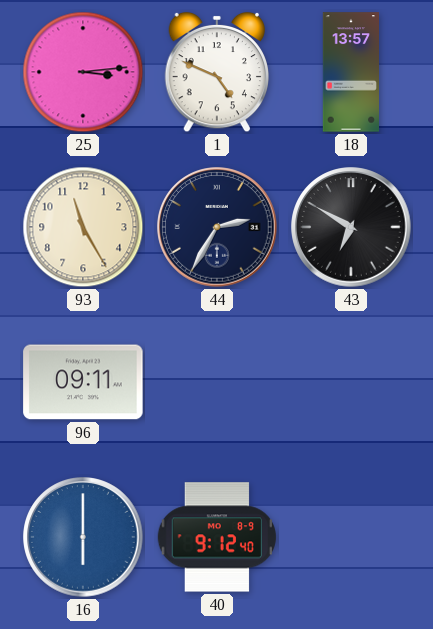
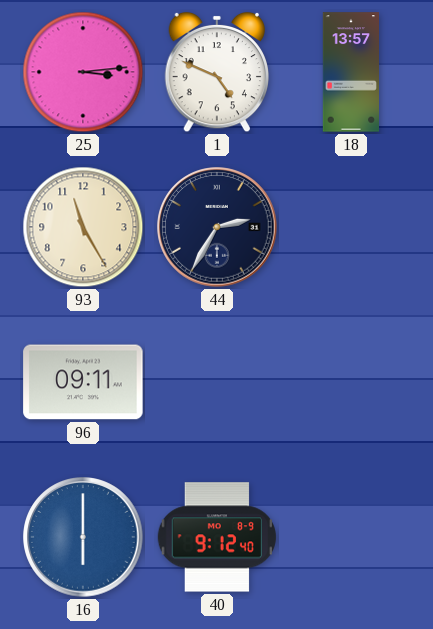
43: 6:50 -> none
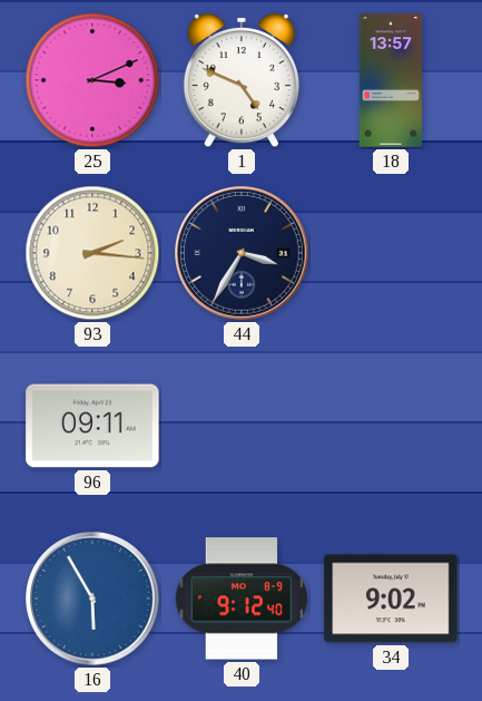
25: 3:14 -> 3:11
93: 11:25 -> 2:16
44: 2:35 -> 3:35
16: 6:00 -> 5:55
34: none -> 9:02
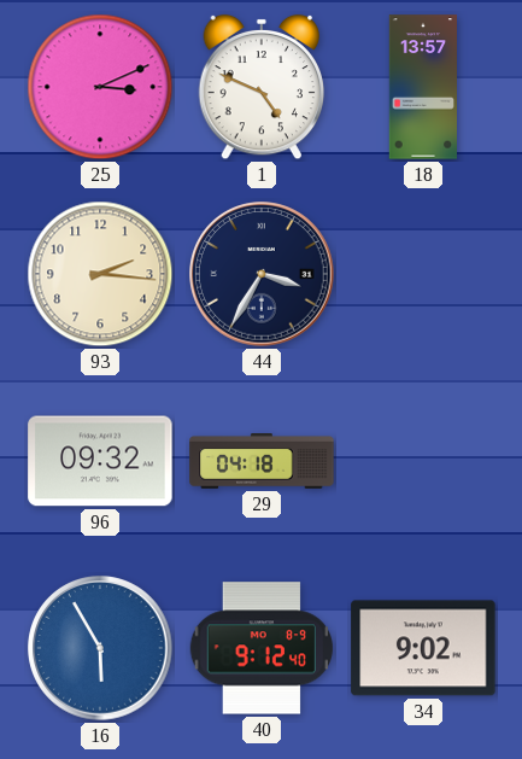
96: 09:11 -> 09:32
29: none -> 04:18
